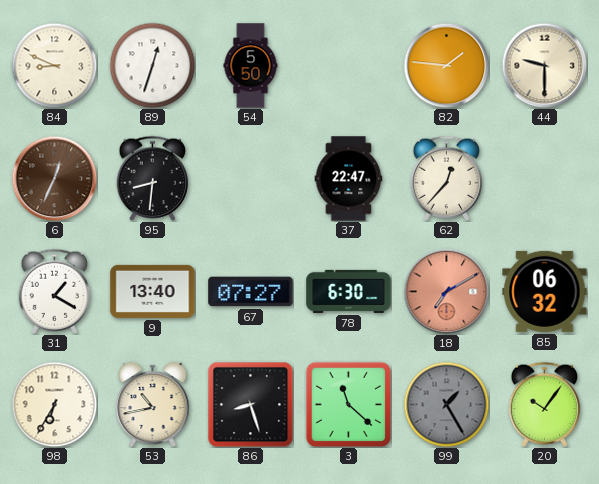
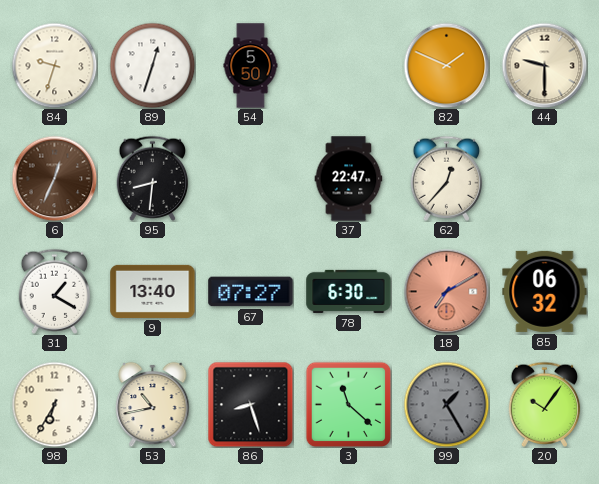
84: 8:49 -> 9:33
82: 1:46 -> 1:49
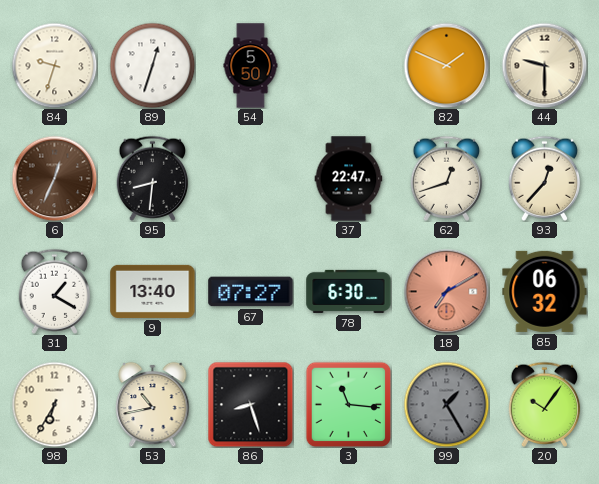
62: 12:37 -> 12:42
93: none -> 12:37
3: 11:22 -> 11:16
